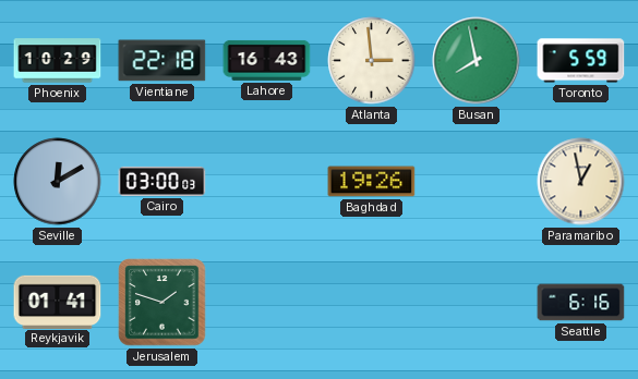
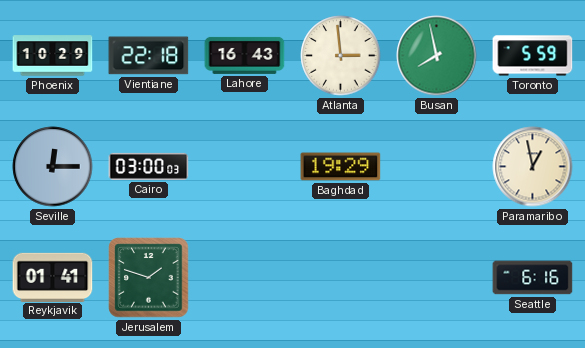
Seville: 12:10 -> 12:15
Baghdad: 19:26 -> 19:29
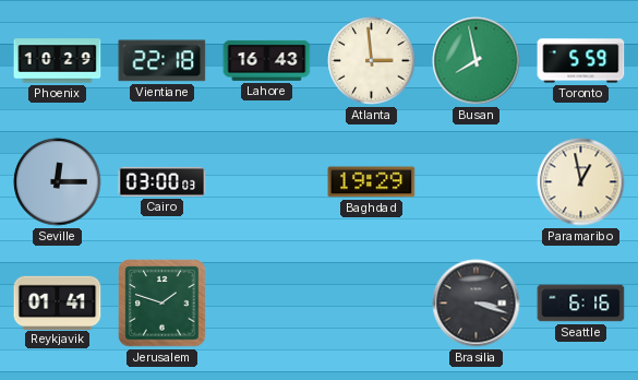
Brasilia: none -> 3:18
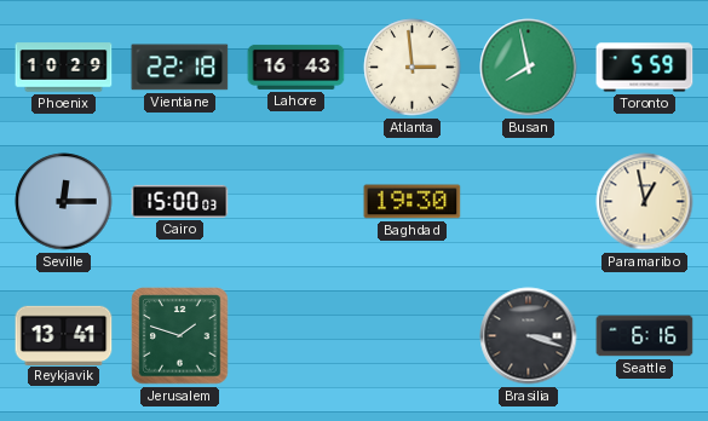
Cairo: 03:00 -> 15:00
Baghdad: 19:29 -> 19:30
Reykjavik: 01:41 -> 13:41
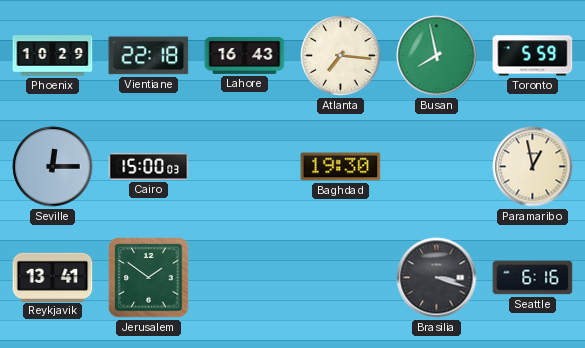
Atlanta: 2:59 -> 7:16
Jerusalem: 1:48 -> 1:51
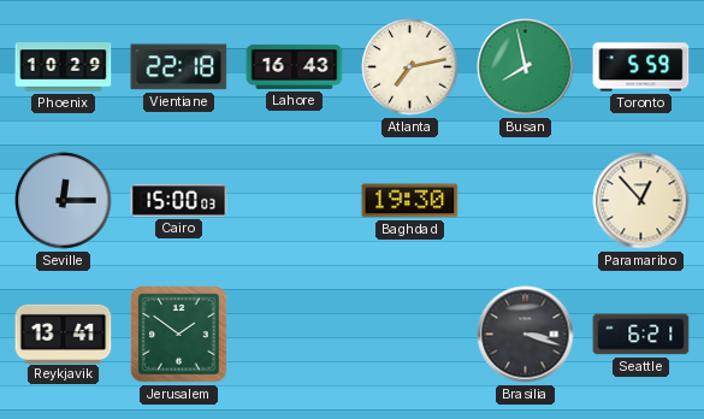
Atlanta: 7:16 -> 7:13
Paramaribo: 12:58 -> 12:53
Seattle: 6:16 -> 6:21
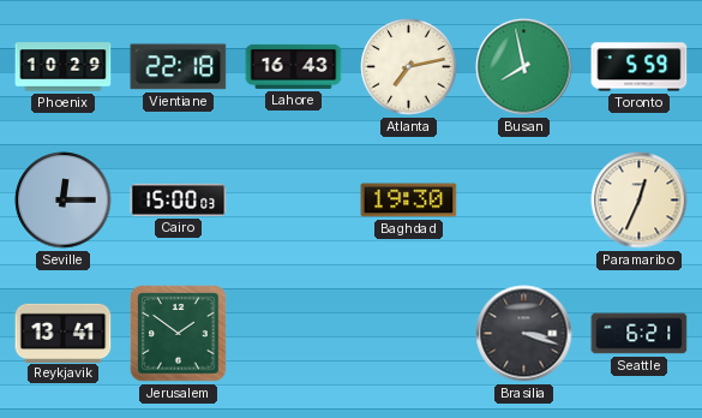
Paramaribo: 12:53 -> 12:34
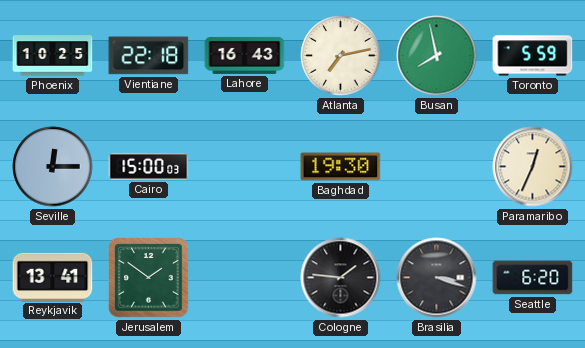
Phoenix: 10:29 -> 10:25
Cologne: none -> 1:46
Seattle: 6:21 -> 6:20
